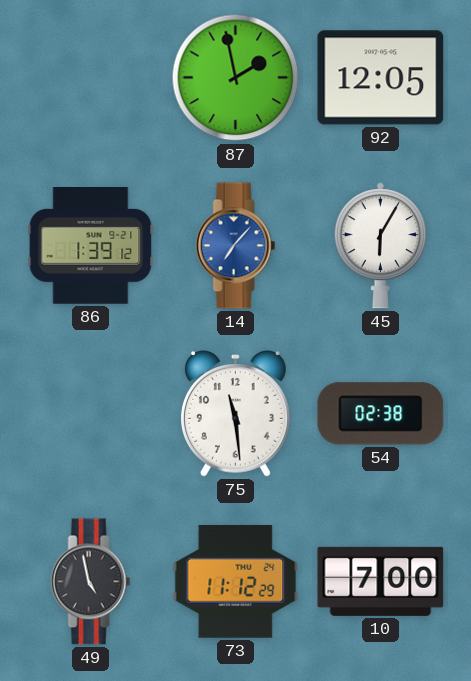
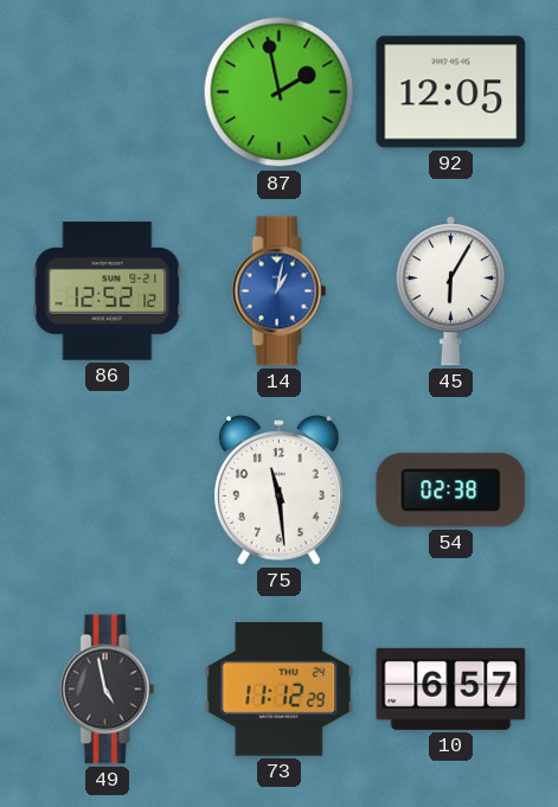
86: 1:39 -> 12:52
14: 7:07 -> 1:02
10: 7:00 -> 6:57
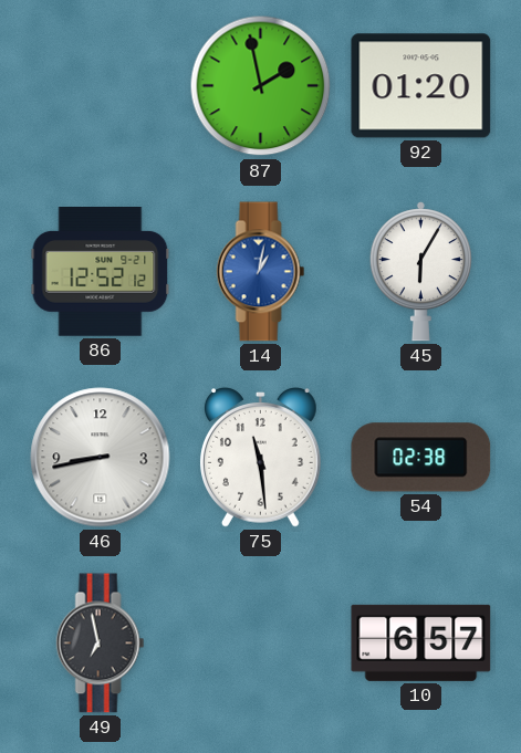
92: 12:05 -> 01:20
46: none -> 8:43
49: 4:58 -> 6:58
73: 11:12 -> none
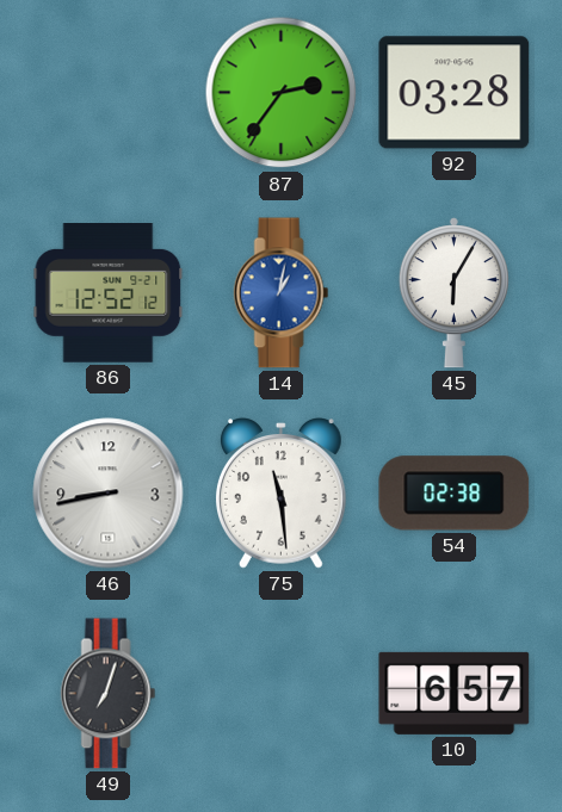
87: 1:58 -> 2:36
92: 01:20 -> 03:28
49: 6:58 -> 7:03
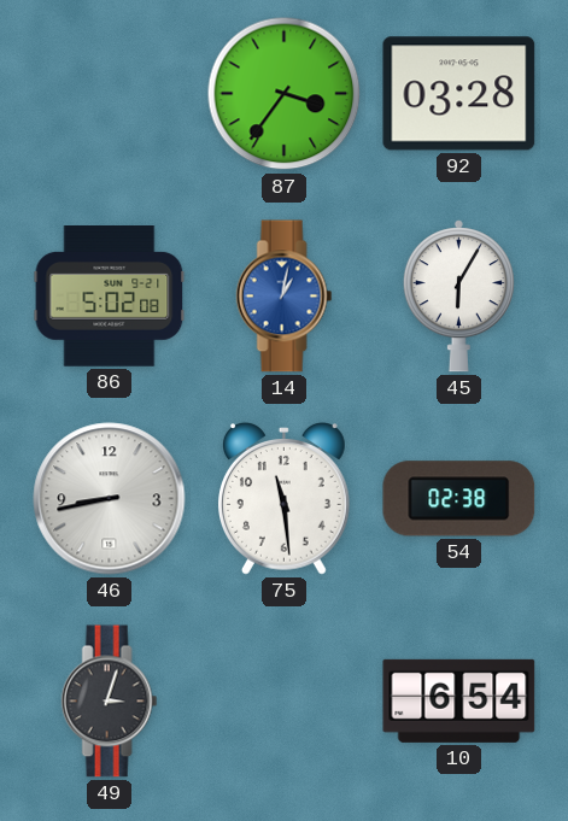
87: 2:36 -> 3:36
86: 12:52 -> 5:02
49: 7:03 -> 3:03
10: 6:57 -> 6:54
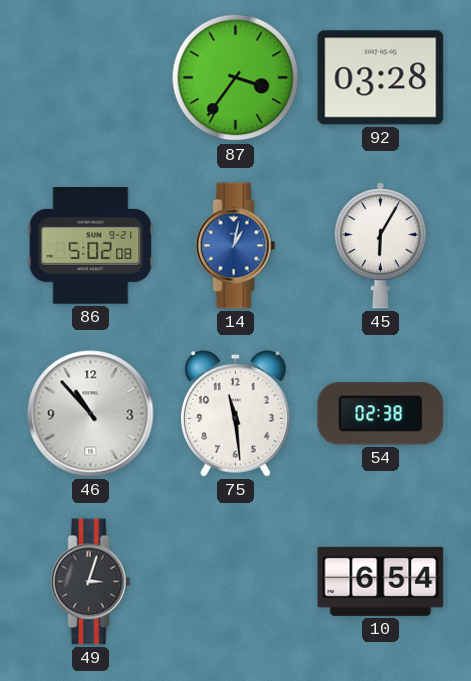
46: 8:43 -> 10:53
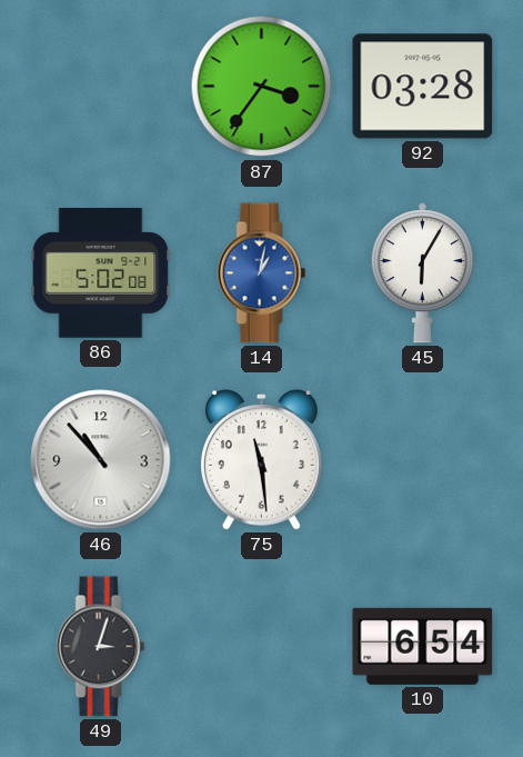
54: 02:38 -> none
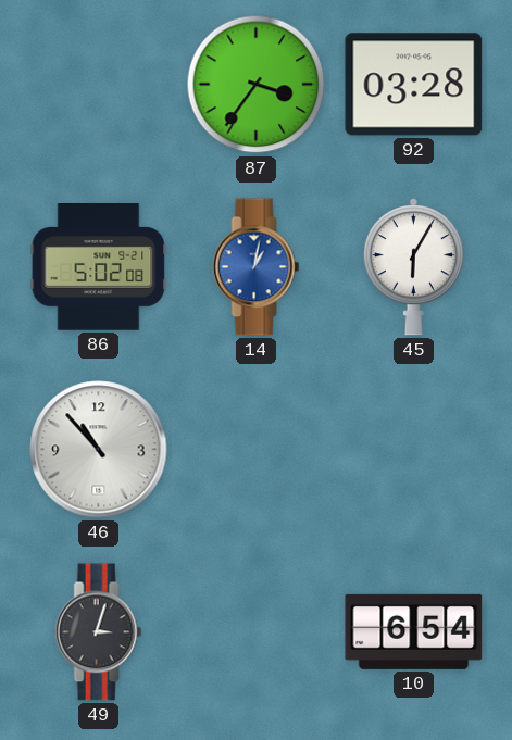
75: 11:29 -> none
